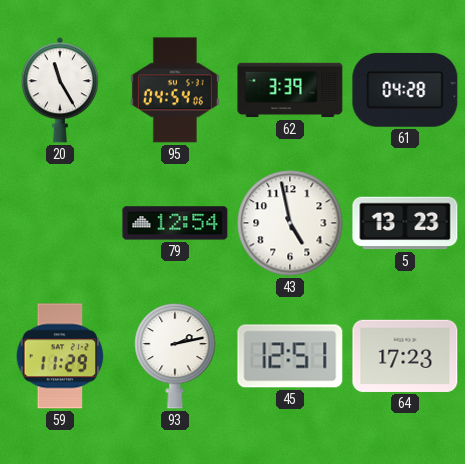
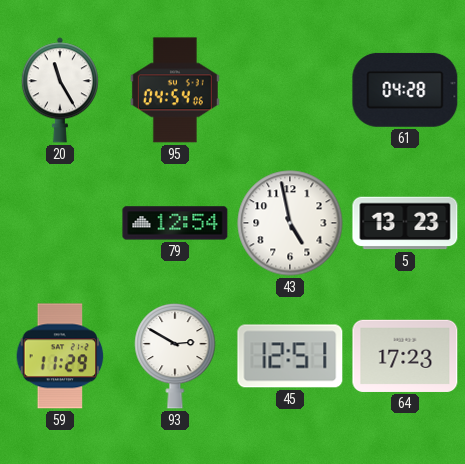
62: 3:39 -> none
93: 2:13 -> 2:50
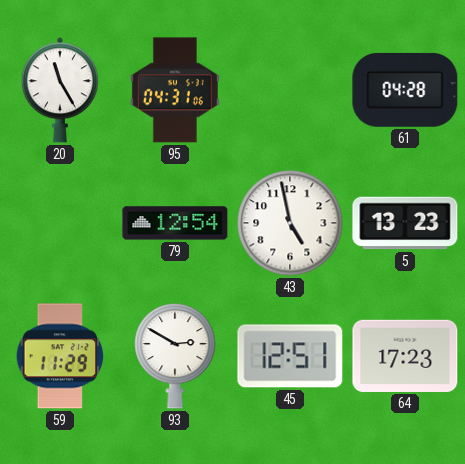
95: 04:54 -> 04:31
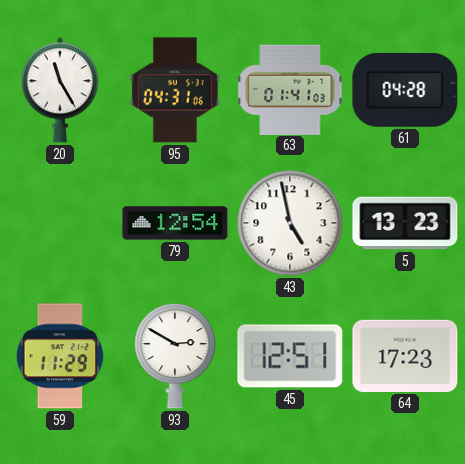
63: none -> 01:41
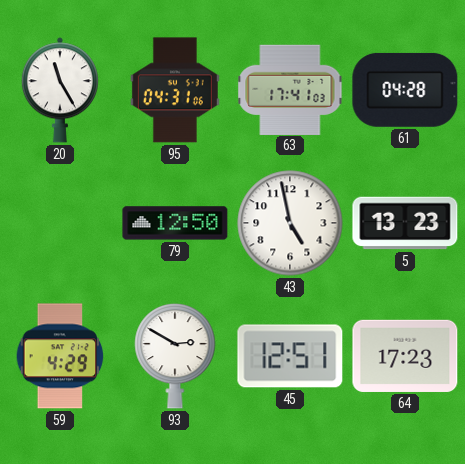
63: 01:41 -> 17:41
79: 12:54 -> 12:50
59: 11:29 -> 4:29
